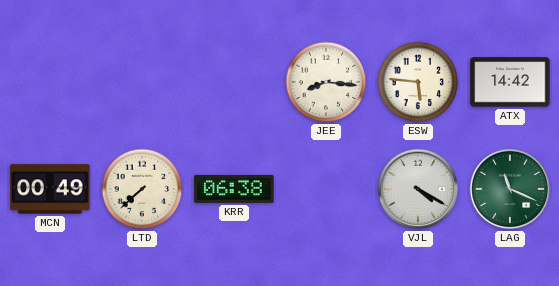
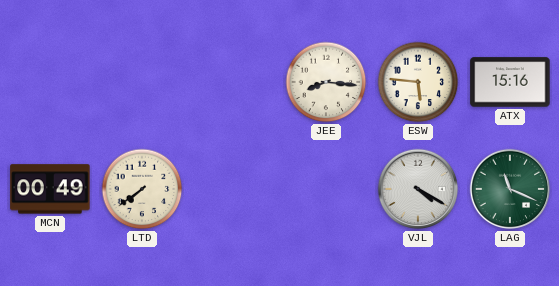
ATX: 14:42 -> 15:16
LTD: 7:38 -> 7:39
KRR: 06:38 -> none
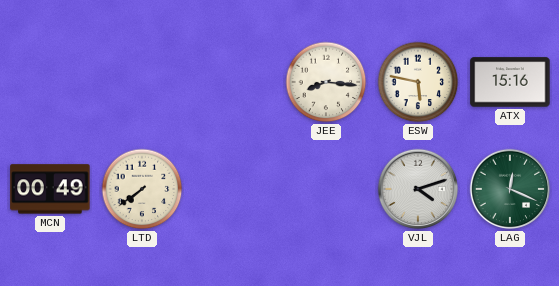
ESW: 5:46 -> 5:47
VJL: 4:20 -> 4:12
LAG: 11:19 -> 12:19
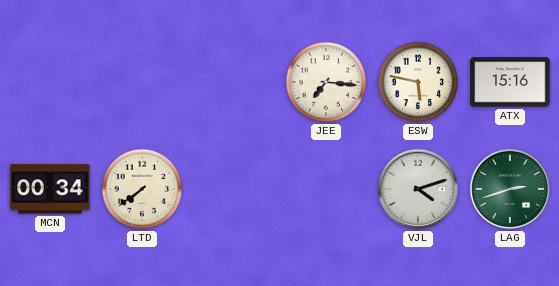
JEE: 8:16 -> 7:16
MCN: 00:49 -> 00:34
LAG: 12:19 -> 2:42
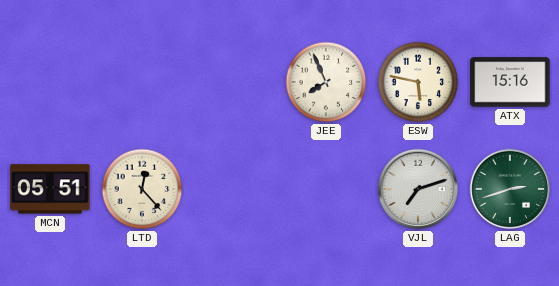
JEE: 7:16 -> 7:56
MCN: 00:34 -> 05:51
LTD: 7:39 -> 12:23
VJL: 4:12 -> 7:12
